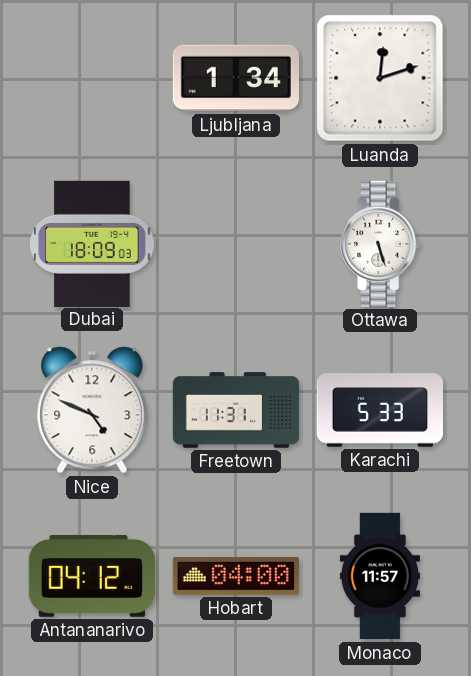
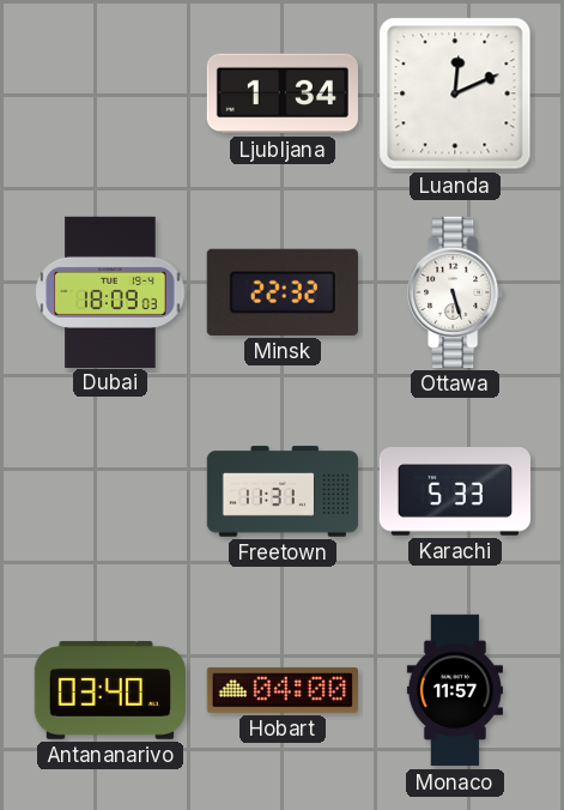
Luanda: 12:12 -> 12:11
Minsk: none -> 22:32
Nice: 4:49 -> none
Antananarivo: 04:12 -> 03:40
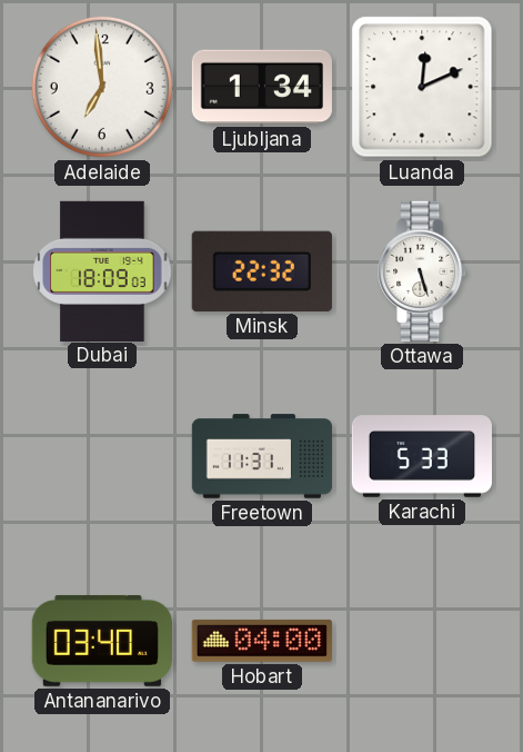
Adelaide: none -> 6:59
Monaco: 11:57 -> none
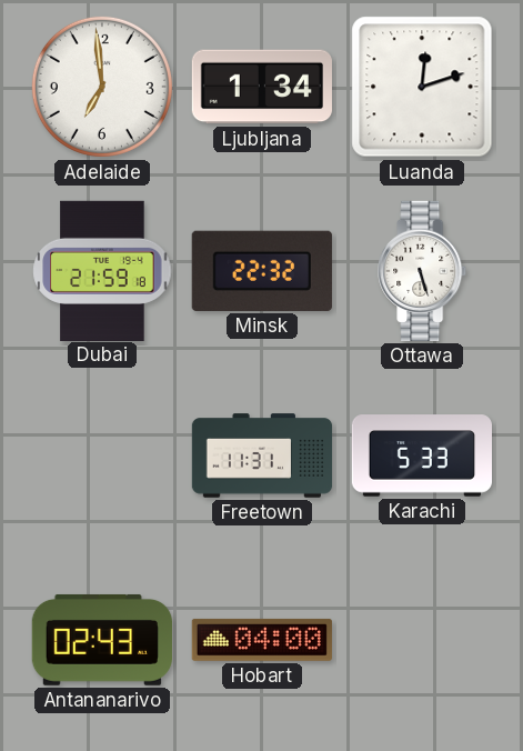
Luanda: 12:11 -> 12:12
Dubai: 18:09 -> 21:59
Antananarivo: 03:40 -> 02:43
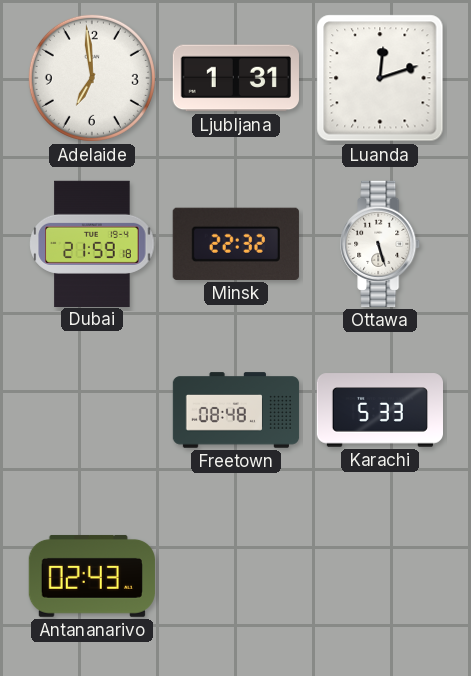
Ljubljana: 1:34 -> 1:31
Freetown: 11:31 -> 08:48
Hobart: 04:00 -> none
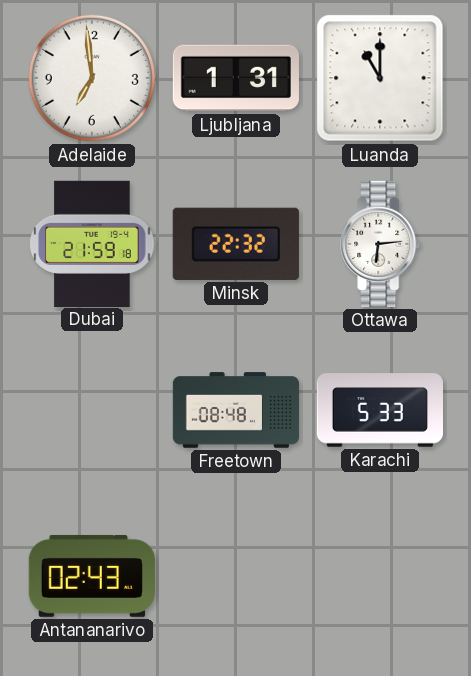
Luanda: 12:12 -> 11:00
Ottawa: 5:27 -> 6:14
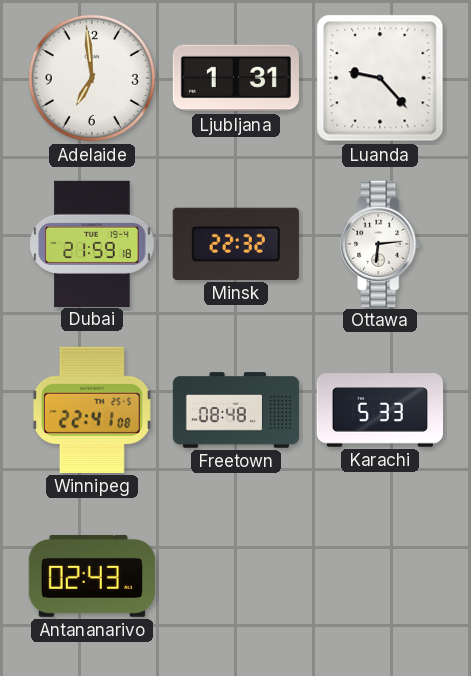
Luanda: 11:00 -> 9:23
Winnipeg: none -> 22:41
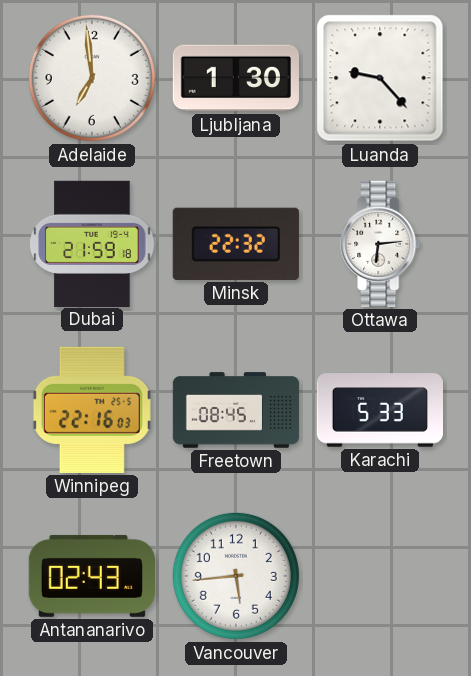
Ljubljana: 1:31 -> 1:30
Winnipeg: 22:41 -> 22:16
Freetown: 08:48 -> 08:45
Vancouver: none -> 5:44
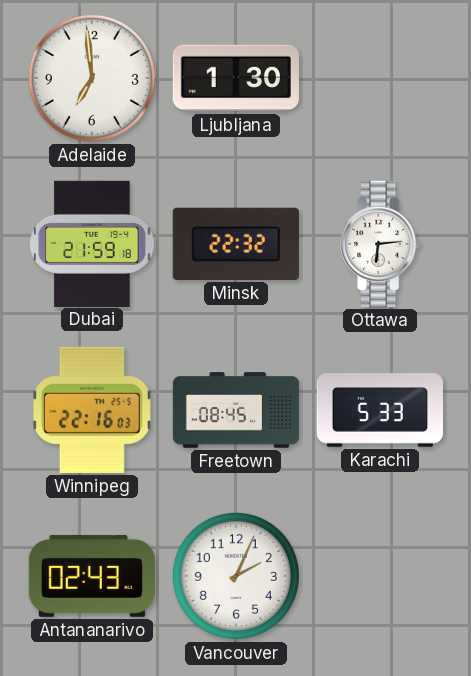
Luanda: 9:23 -> none
Vancouver: 5:44 -> 2:04
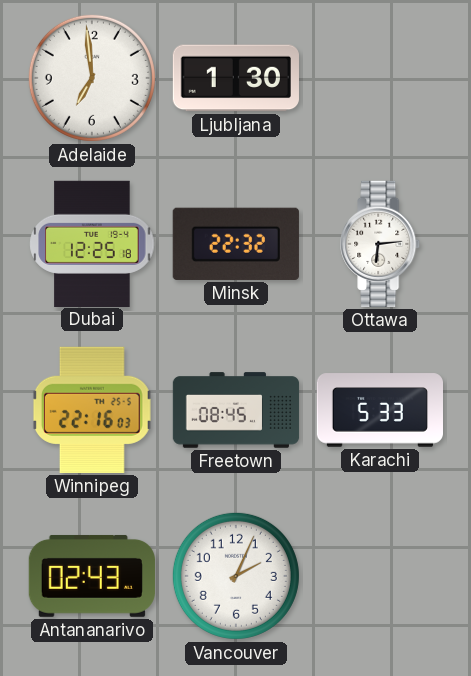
Dubai: 21:59 -> 12:25
